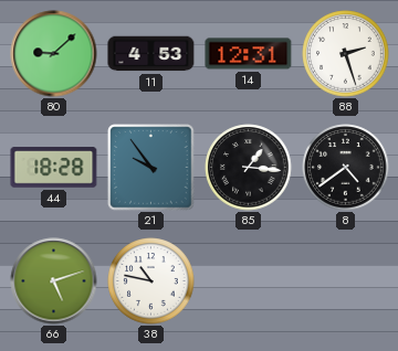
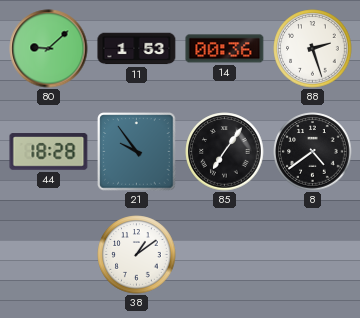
11: 4:53 -> 1:53
14: 12:31 -> 00:36
85: 1:16 -> 7:06
66: 5:12 -> none
38: 10:47 -> 1:09
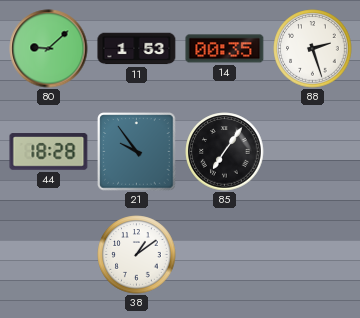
14: 00:36 -> 00:35
8: 4:39 -> none
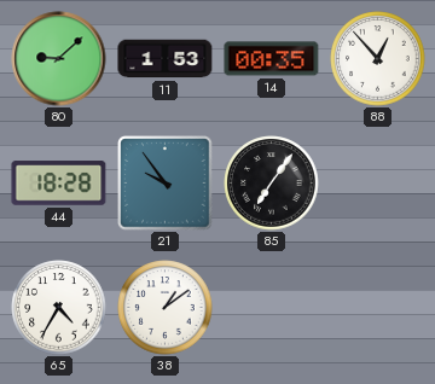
88: 2:27 -> 12:53
65: none -> 4:35
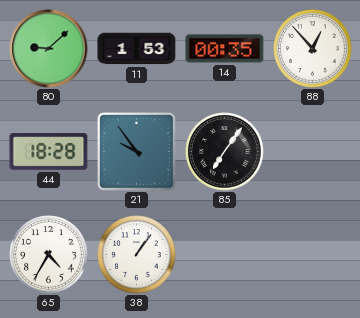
38: 1:09 -> 1:06
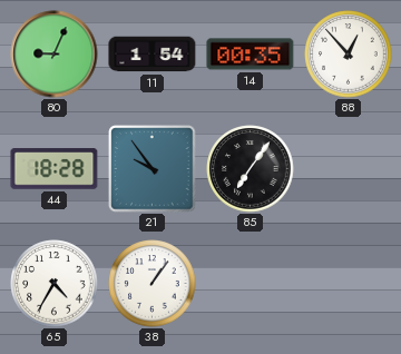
80: 9:08 -> 9:04
11: 1:53 -> 1:54
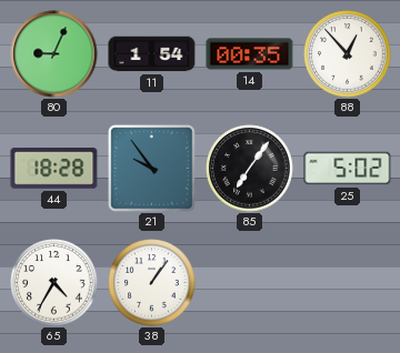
25: none -> 5:02
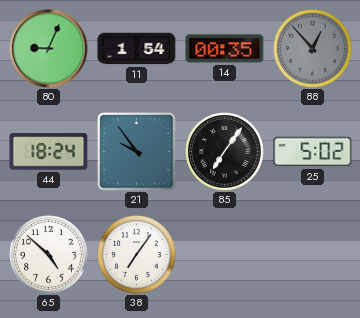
88 dial: white -> grey
44: 18:28 -> 18:24
65: 4:35 -> 4:52
38: 1:06 -> 7:06
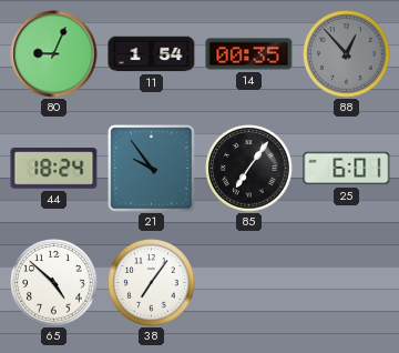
25: 5:02 -> 6:01
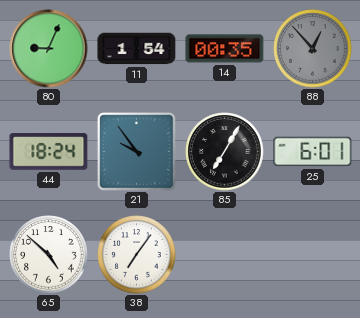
85: 7:06 -> 7:05
